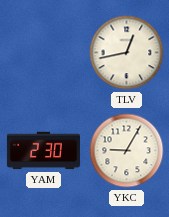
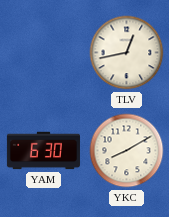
YAM: 2:30 -> 6:30
YKC: 9:05 -> 8:10
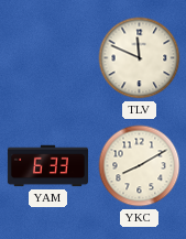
TLV: 12:43 -> 11:49
YAM: 6:30 -> 6:33
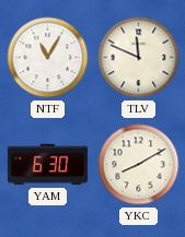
NTF: none -> 11:05
YAM: 6:33 -> 6:30
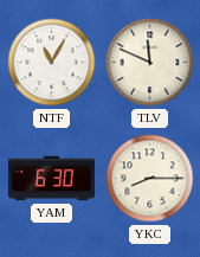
YKC: 8:10 -> 8:15
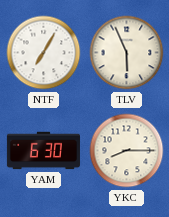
NTF: 11:05 -> 7:05
TLV: 11:49 -> 5:56
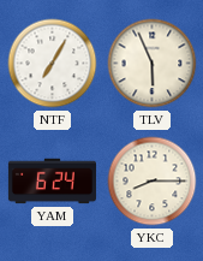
YAM: 6:30 -> 6:24
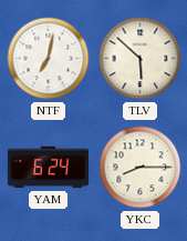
NTF: 7:05 -> 7:02
TLV: 5:56 -> 5:52
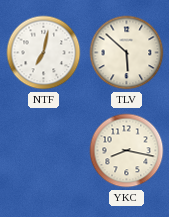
YAM: 6:24 -> none
YKC: 8:15 -> 8:17
